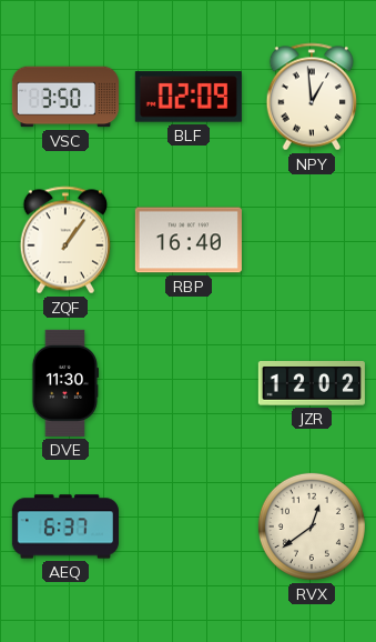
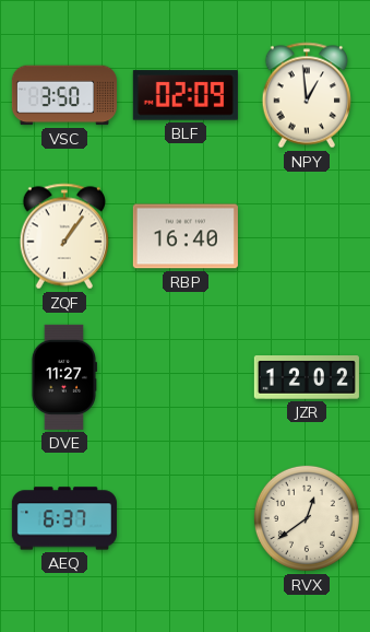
DVE: 11:30 -> 11:27
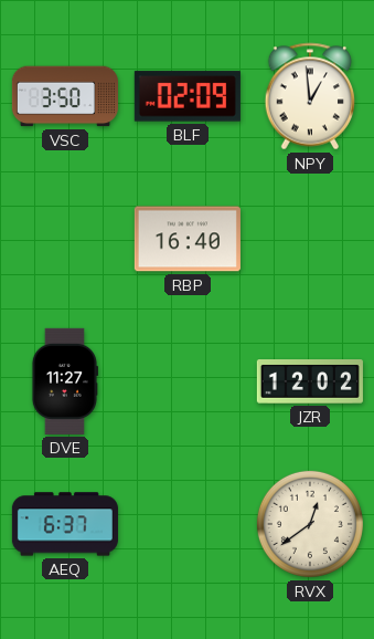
ZQF: 1:06 -> none
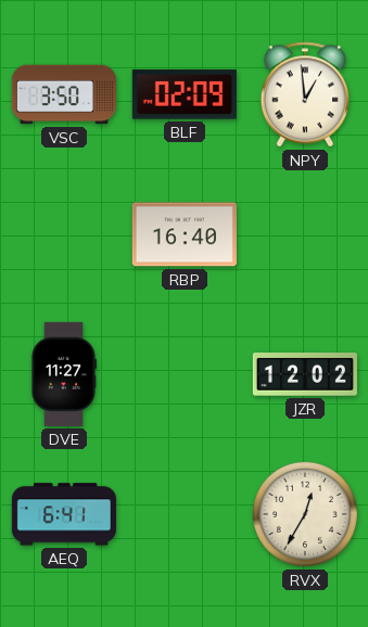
AEQ: 6:37 -> 6:41
RVX: 12:39 -> 12:35
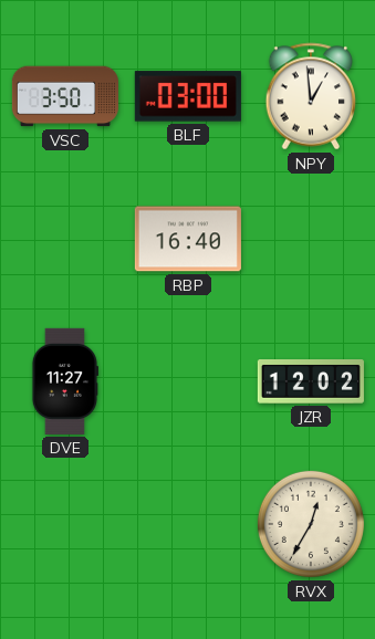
BLF: 02:09 -> 03:00
AEQ: 6:41 -> none
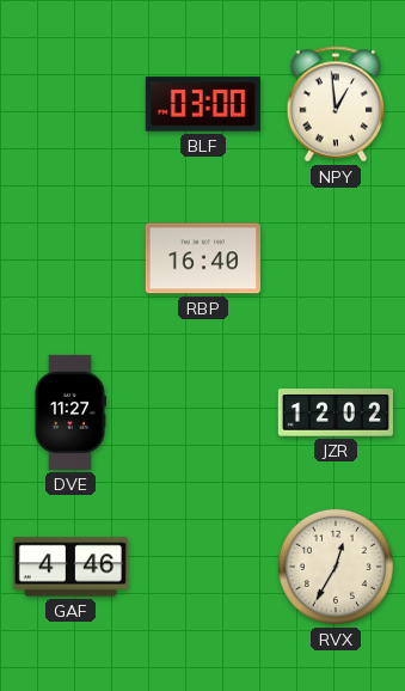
VSC: 3:50 -> none
GAF: none -> 4:46
